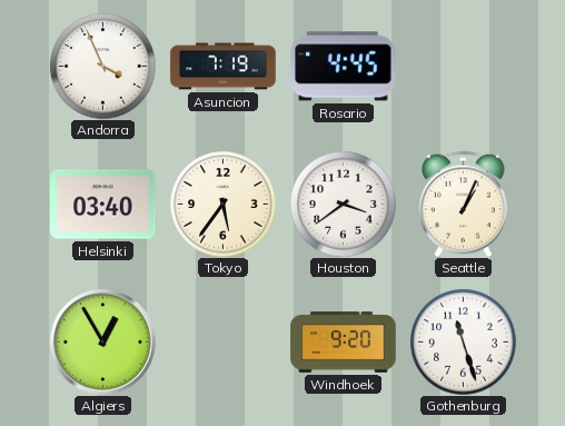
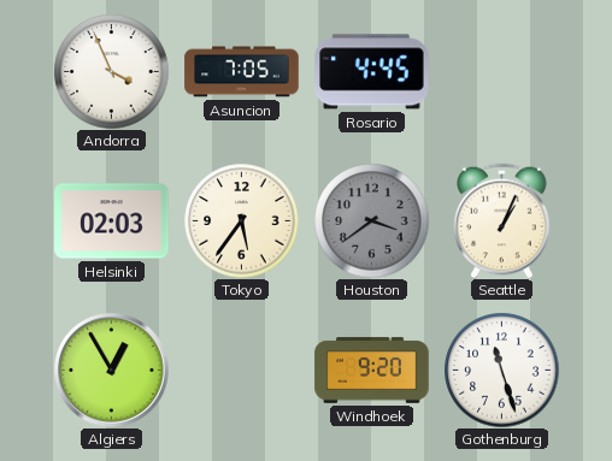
Asuncion: 7:19 -> 7:05
Helsinki: 03:40 -> 02:03
Houston dial: white -> grey
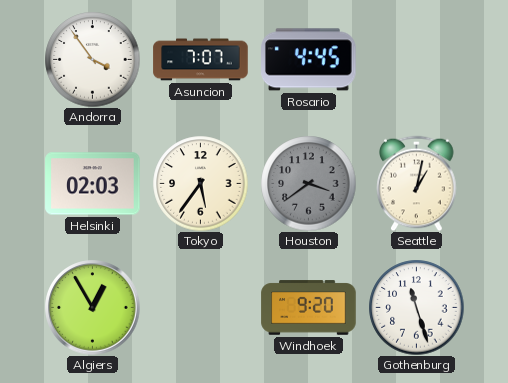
Andorra: 3:56 -> 3:54
Asuncion: 7:05 -> 7:07
Seattle: 1:04 -> 1:02
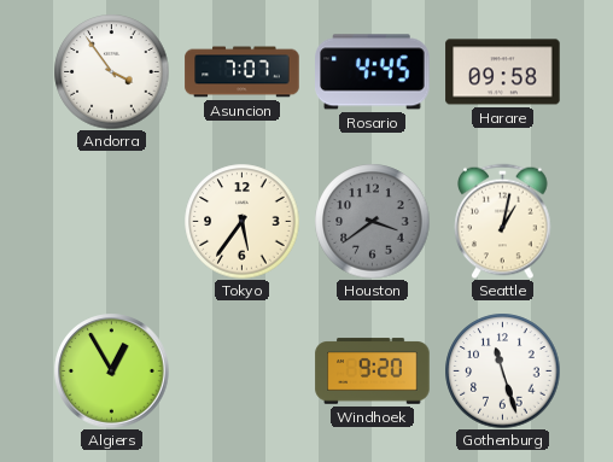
Harare: none -> 09:58
Helsinki: 02:03 -> none
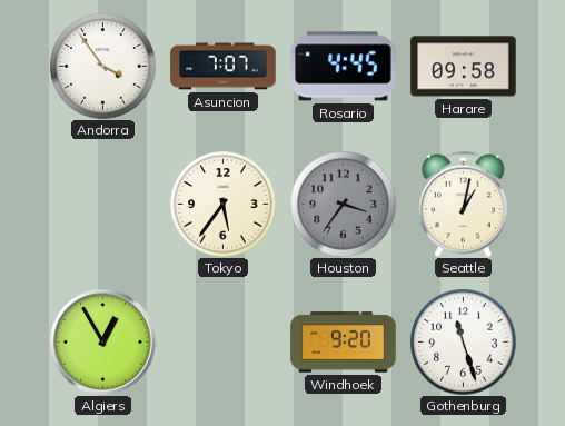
Houston: 3:39 -> 3:36
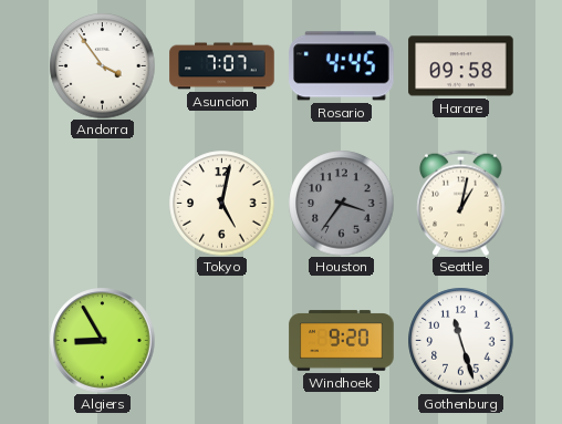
Tokyo: 5:36 -> 5:02
Algiers: 12:55 -> 8:55
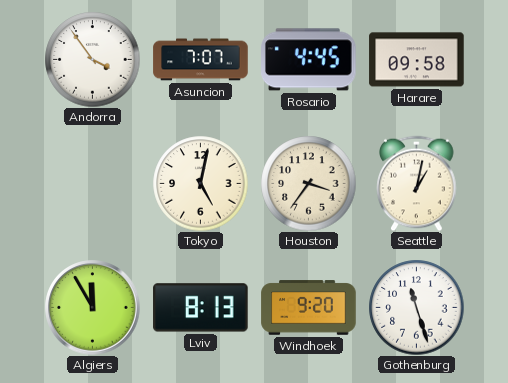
Houston dial: grey -> cream
Algiers: 8:55 -> 11:55
Lviv: none -> 8:13
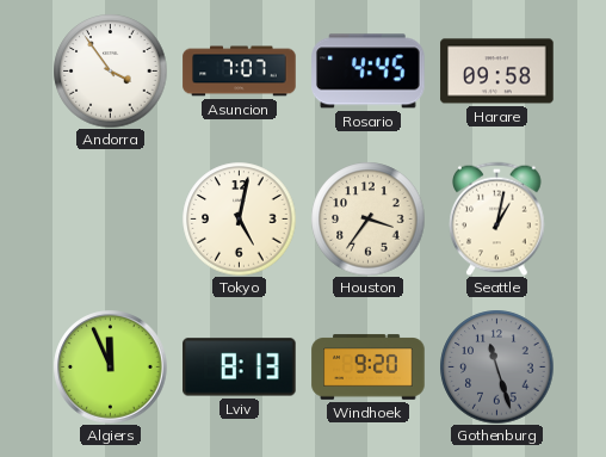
Algiers: 11:55 -> 11:56
Gothenburg dial: white -> grey
